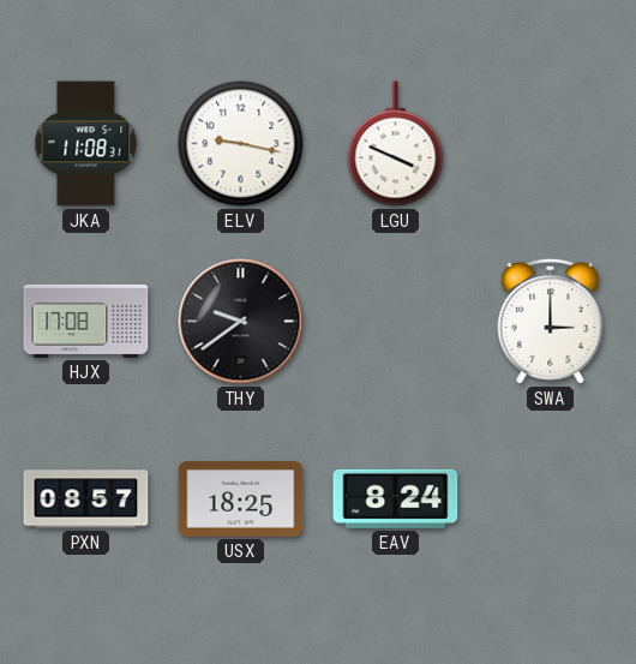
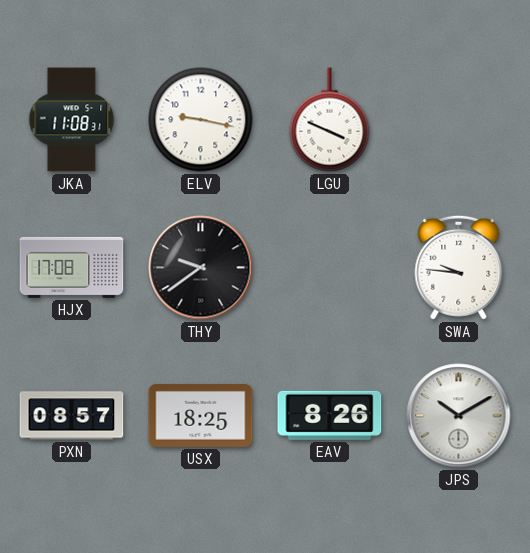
SWA: 3:00 -> 9:46
EAV: 8:24 -> 8:26
JPS: none -> 10:10
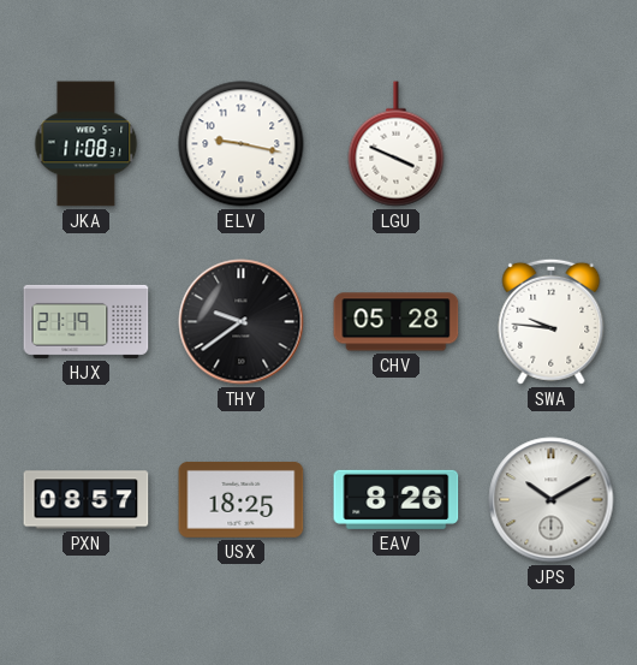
HJX: 17:08 -> 21:19
CHV: none -> 05:28
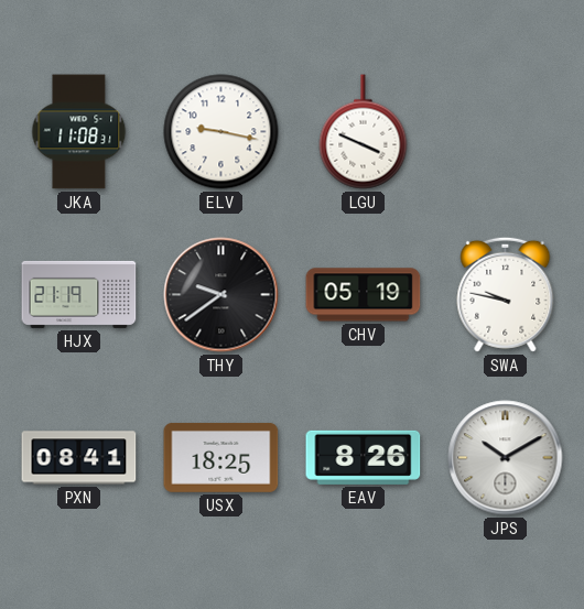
CHV: 05:28 -> 05:19
SWA: 9:46 -> 9:47
PXN: 08:57 -> 08:41
